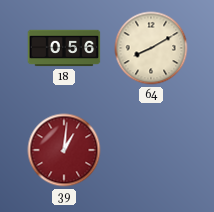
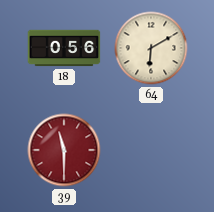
64: 8:10 -> 6:10
39: 1:01 -> 11:30
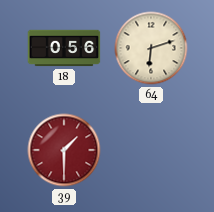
64: 6:10 -> 6:12
39: 11:30 -> 1:30
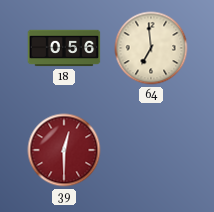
64: 6:12 -> 6:59
39: 1:30 -> 12:30
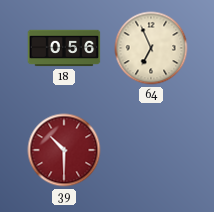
64: 6:59 -> 6:56
39: 12:30 -> 10:30
